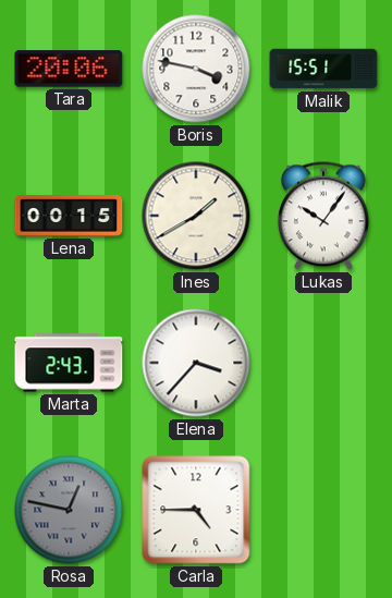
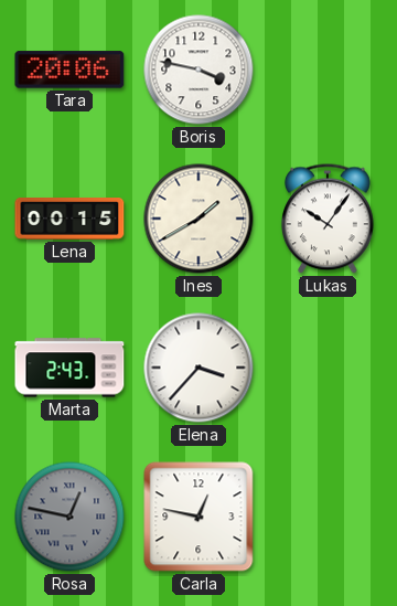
Malik: 15:51 -> none
Carla: 4:45 -> 12:47
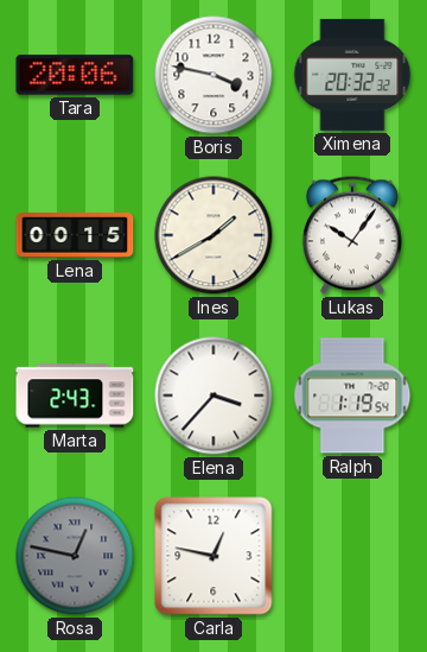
Ximena: none -> 20:32
Ralph: none -> 1:19
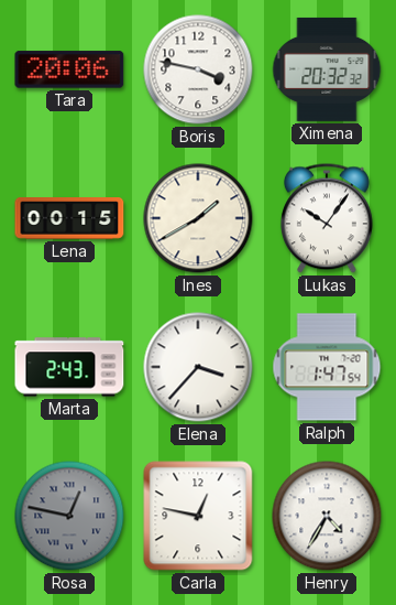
Ralph: 1:19 -> 1:47
Henry: none -> 4:35
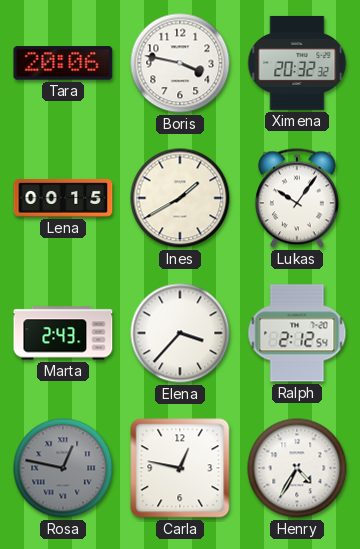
Ralph: 1:47 -> 2:12
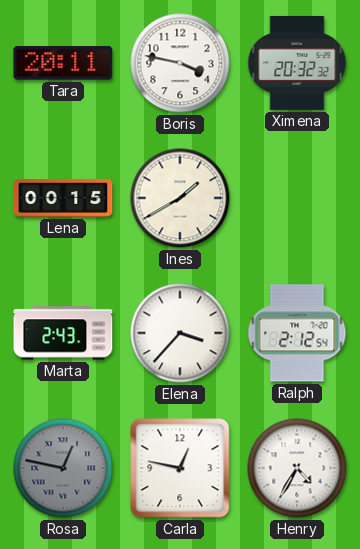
Tara: 20:06 -> 20:11
Lukas: 10:06 -> none
